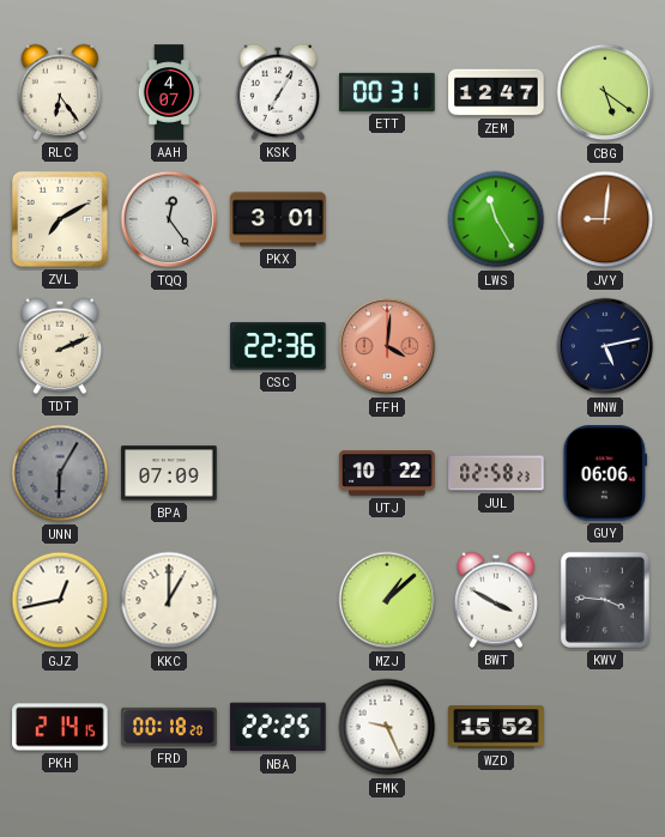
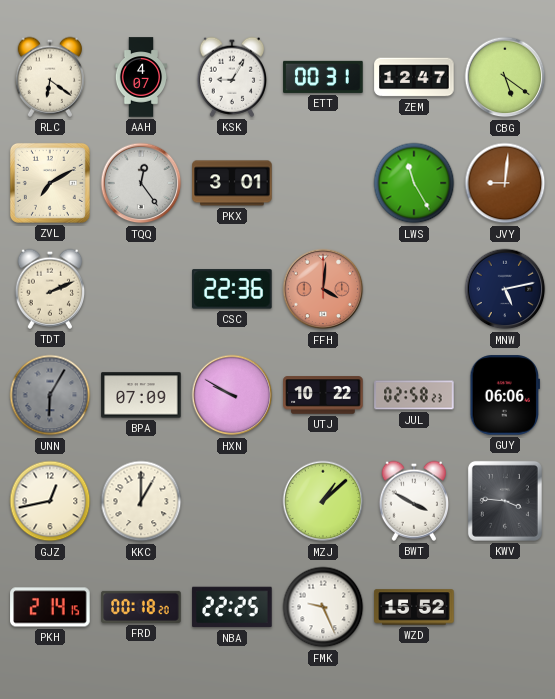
RLC: 6:24 -> 6:21
KSK: 7:05 -> 9:05
HXN: none -> 9:50
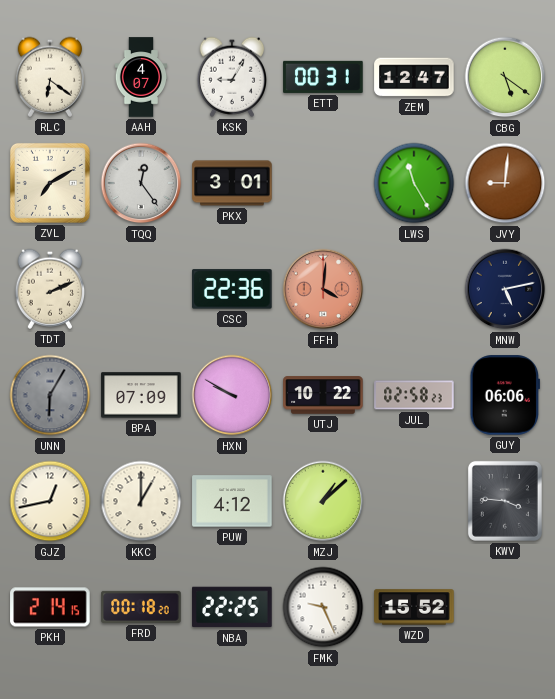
PUW: none -> 4:12
BWT: 3:50 -> none
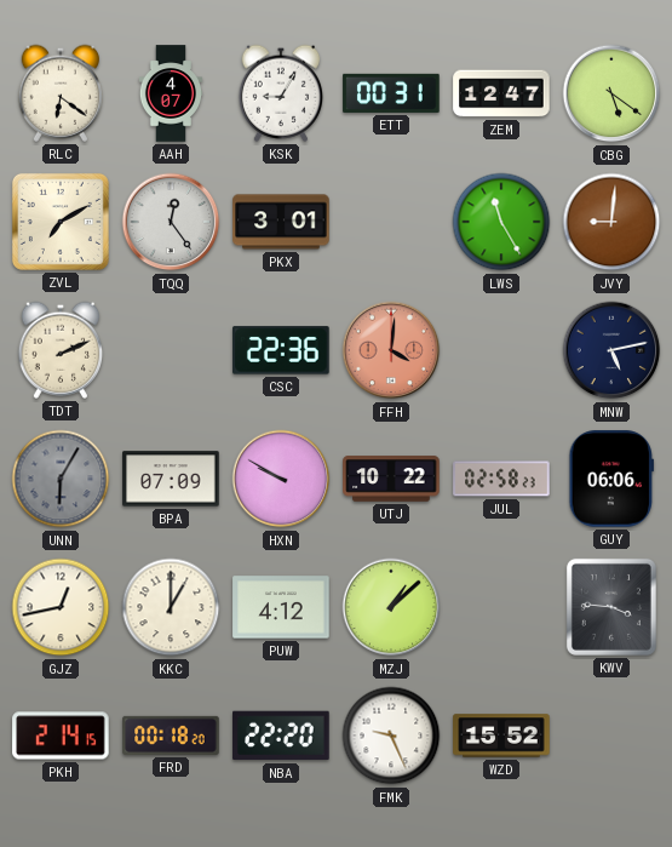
NBA: 22:25 -> 22:20
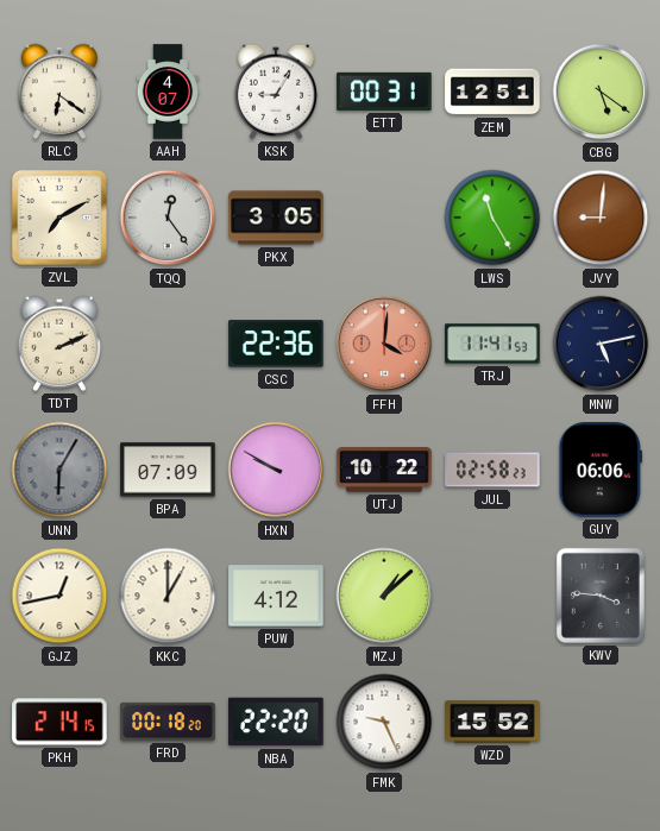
ZEM: 12:47 -> 12:51
PKX: 3:01 -> 3:05
TRJ: none -> 11:41
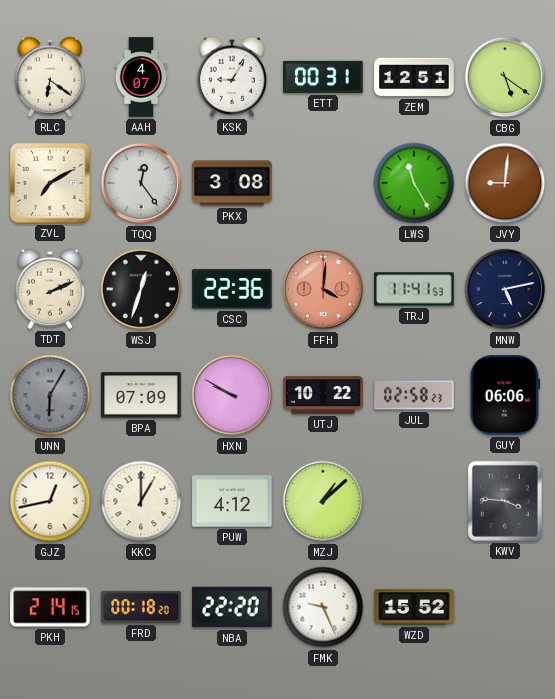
PKX: 3:05 -> 3:08
WSJ: none -> 12:33
